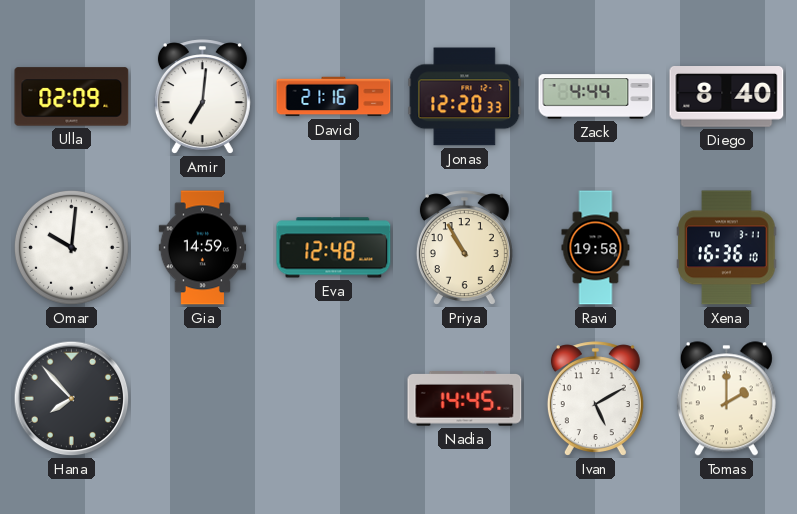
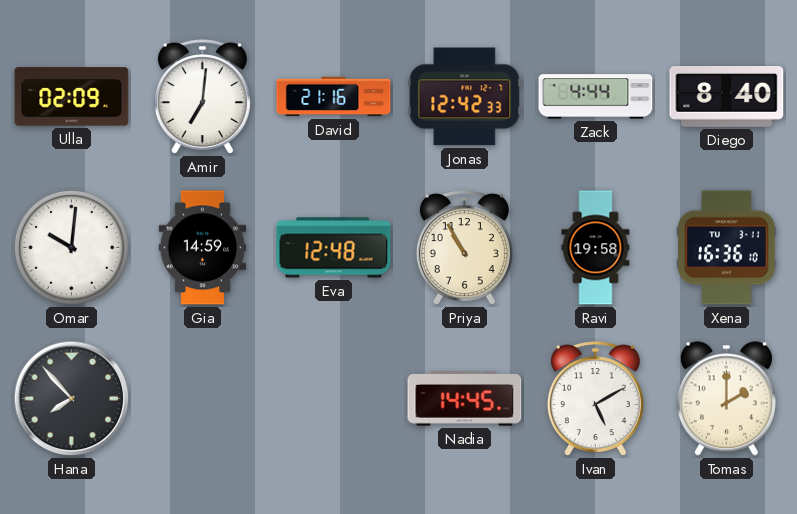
Jonas: 12:20 -> 12:42
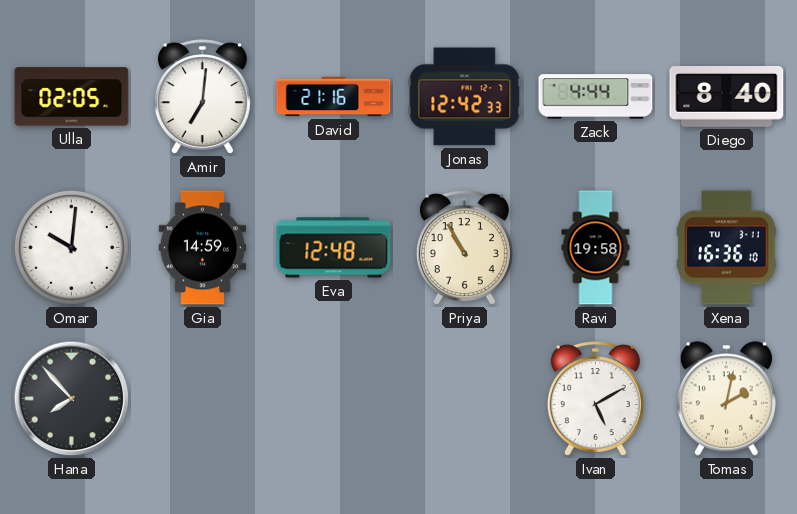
Ulla: 02:09 -> 02:05
Nadia: 14:45 -> none
Tomas: 2:00 -> 2:02
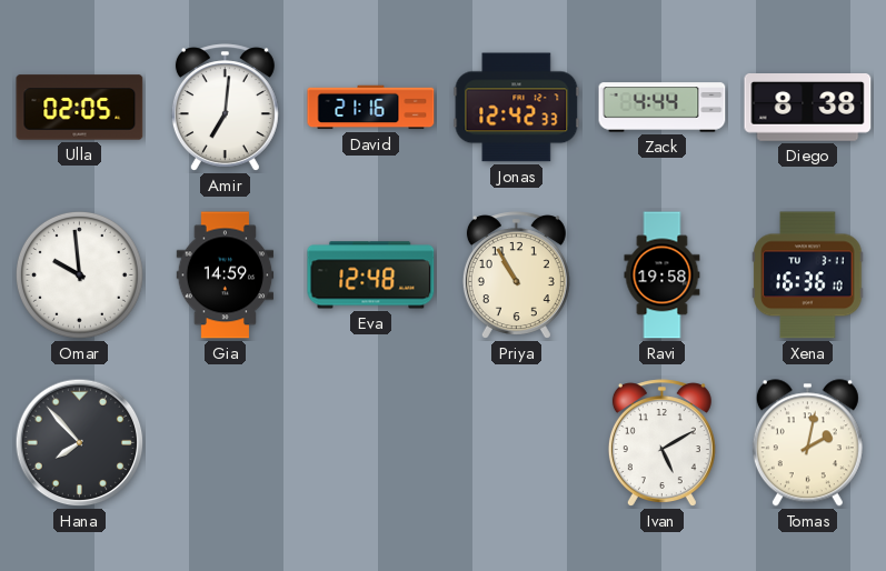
Diego: 8:40 -> 8:38
Omar: 10:01 -> 9:59
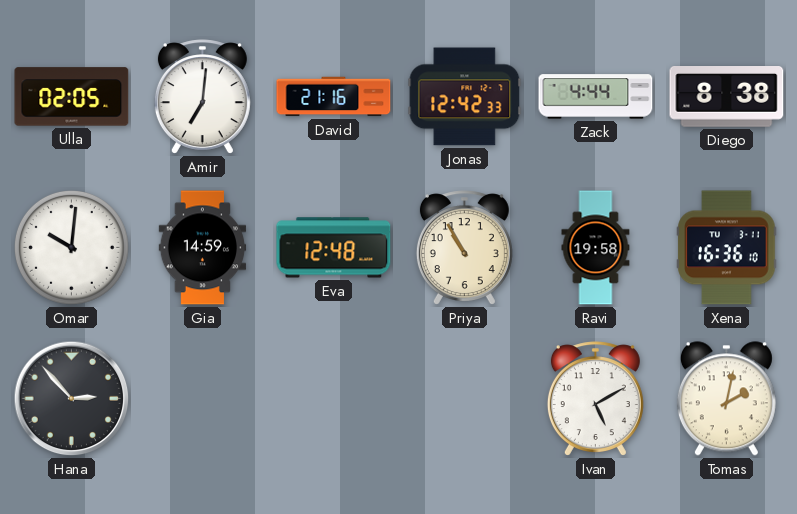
Omar: 9:59 -> 10:01
Hana: 7:53 -> 2:53
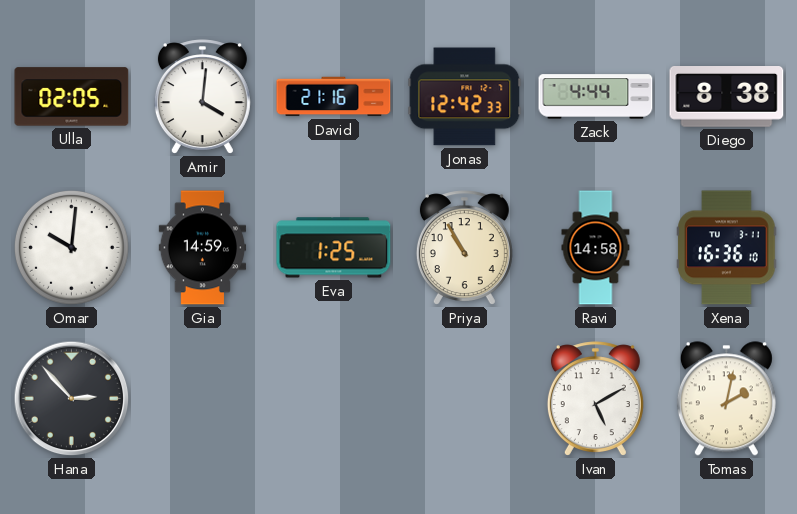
Amir: 7:01 -> 4:01
Eva: 12:48 -> 1:25
Ravi: 19:58 -> 14:58
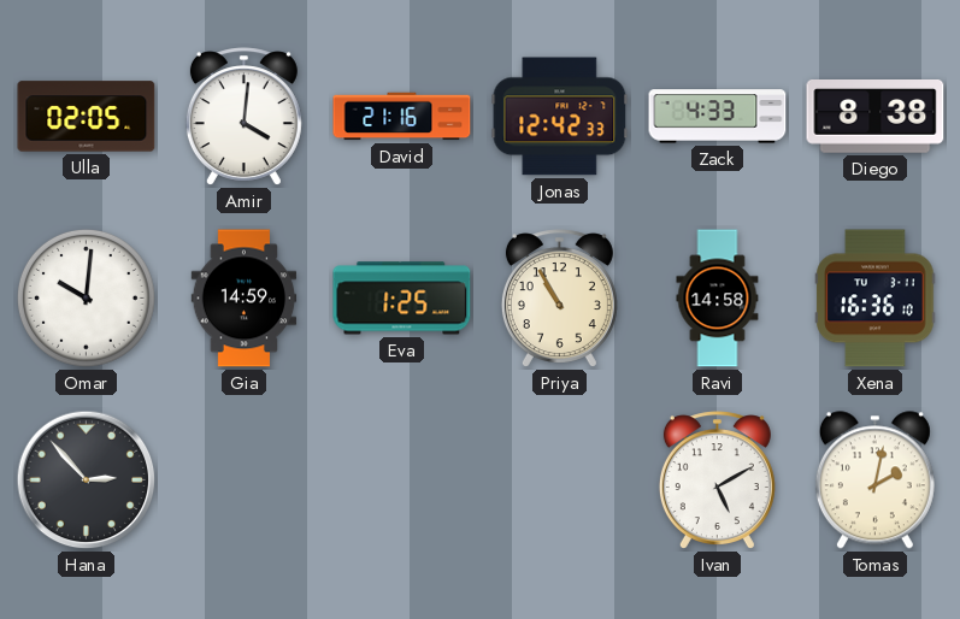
Zack: 4:44 -> 4:33
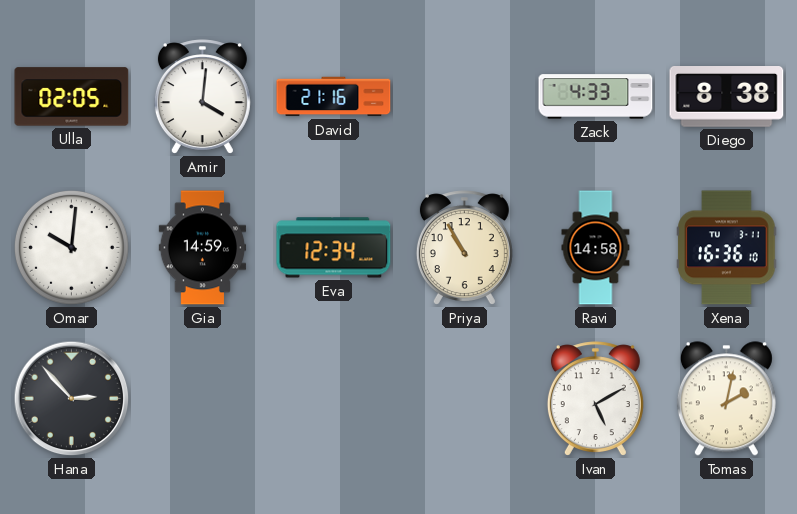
Jonas: 12:42 -> none
Eva: 1:25 -> 12:34
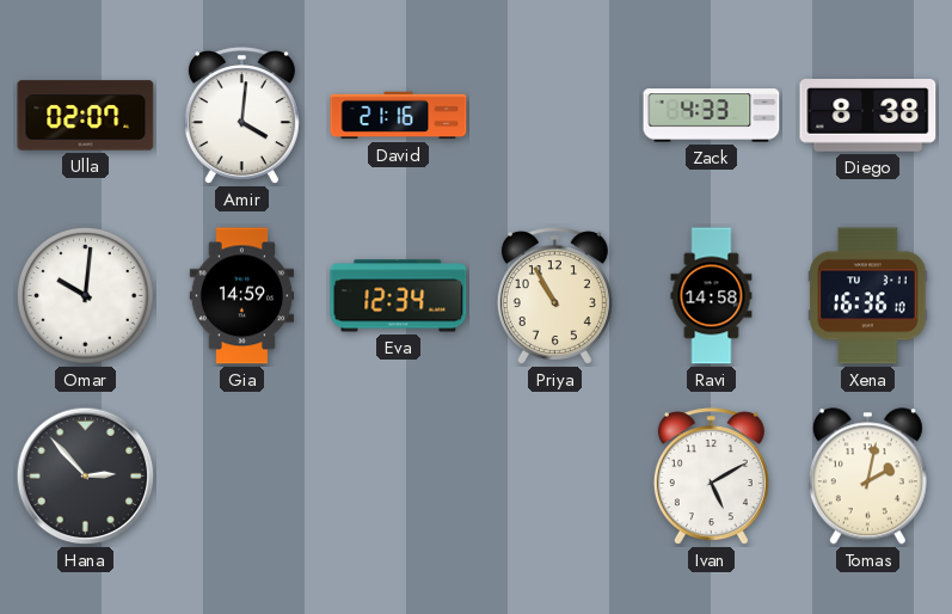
Ulla: 02:05 -> 02:07
